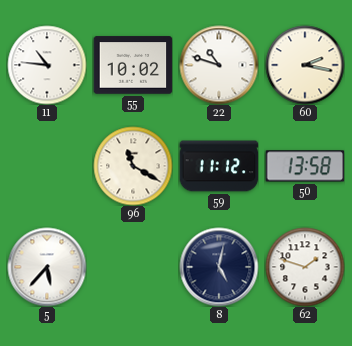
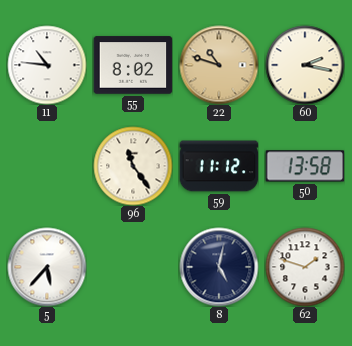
55: 10:02 -> 8:02
22 dial: white -> champagne
96: 11:20 -> 11:24
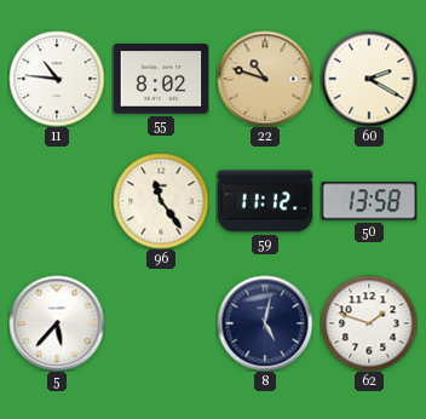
60: 2:17 -> 2:20
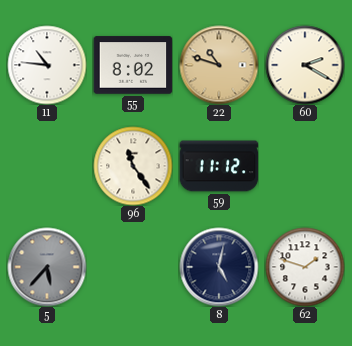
50: 13:58 -> none
5 dial: white -> grey
